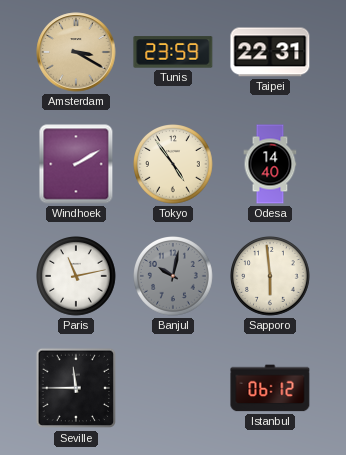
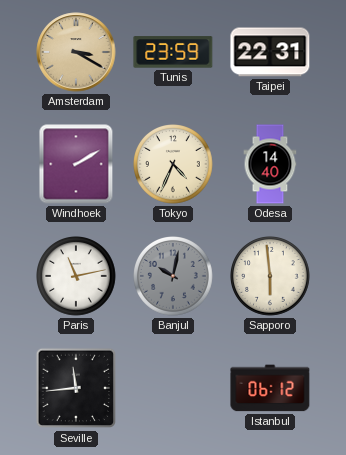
Tokyo: 4:54 -> 4:34
Seville: 11:45 -> 11:44
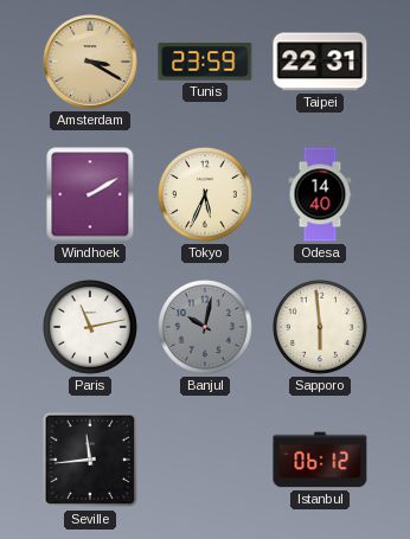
Tokyo: 4:34 -> 5:34
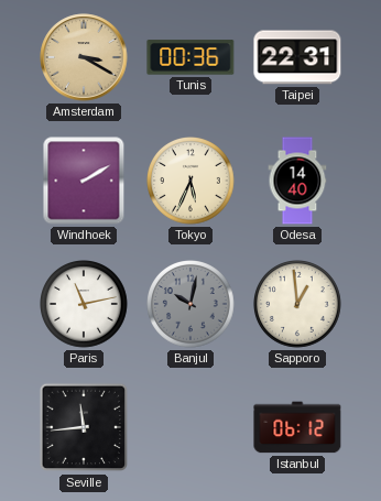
Tunis: 23:59 -> 00:36
Sapporo: 5:59 -> 12:59
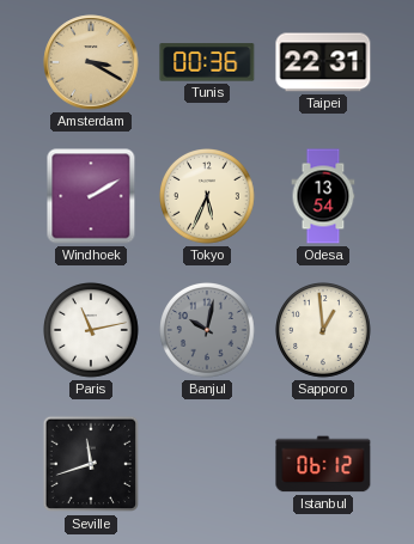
Odesa: 14:40 -> 13:54
Seville: 11:44 -> 11:42
